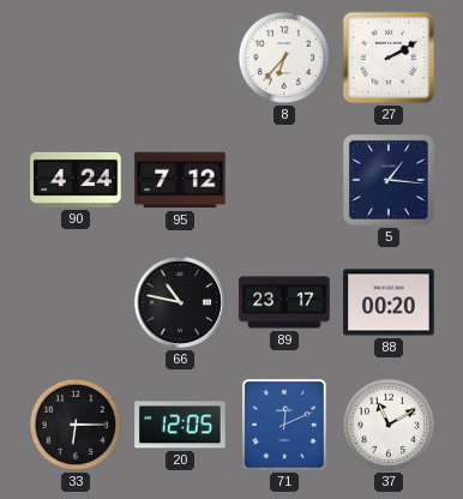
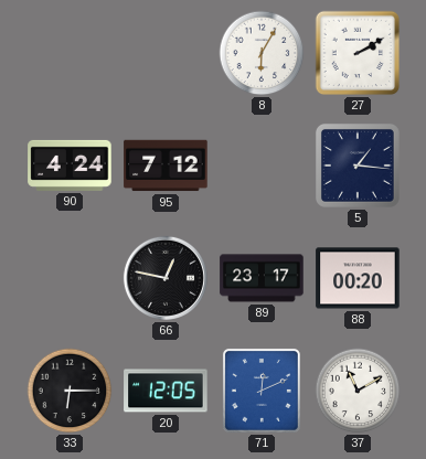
8: 6:37 -> 6:05
66: 10:47 -> 12:47
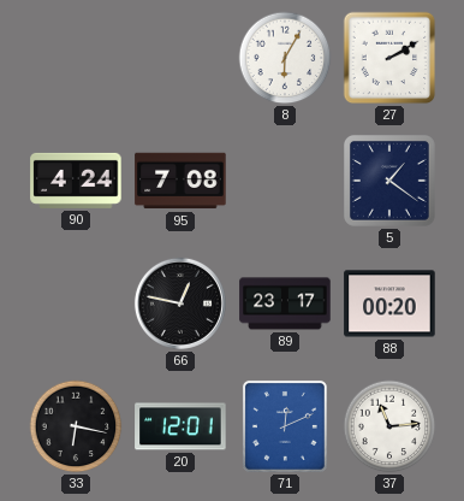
95: 7:12 -> 7:08
5: 1:16 -> 1:21
33: 6:15 -> 6:17
20: 12:05 -> 12:01
37: 11:10 -> 11:14
